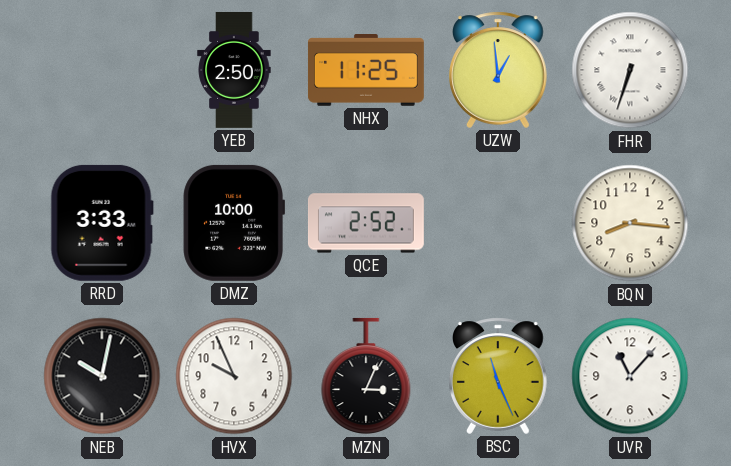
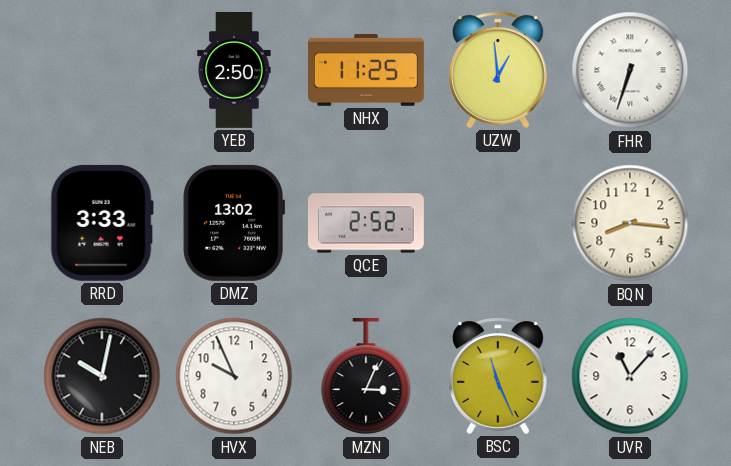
DMZ: 10:00 -> 13:02
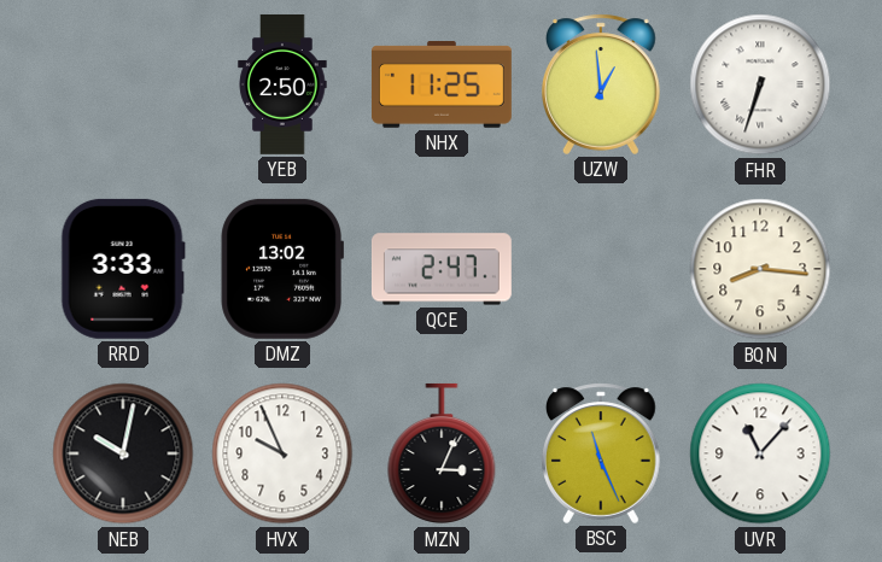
QCE: 2:52 -> 2:47
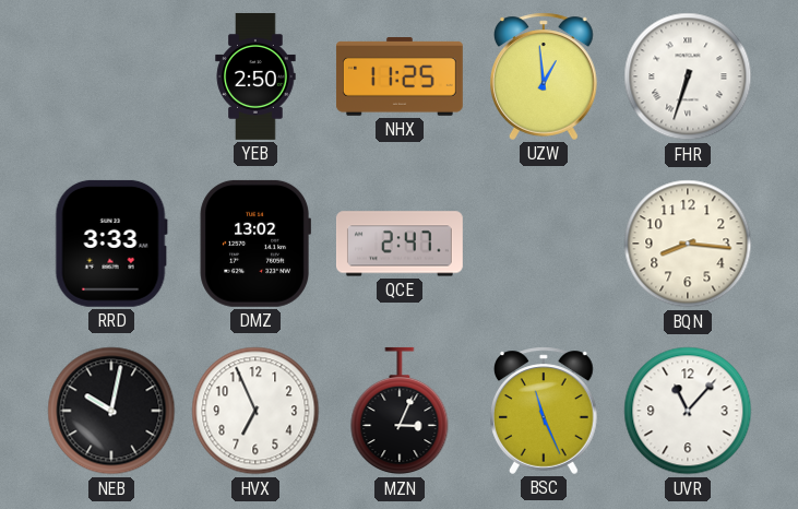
HVX: 9:56 -> 6:56
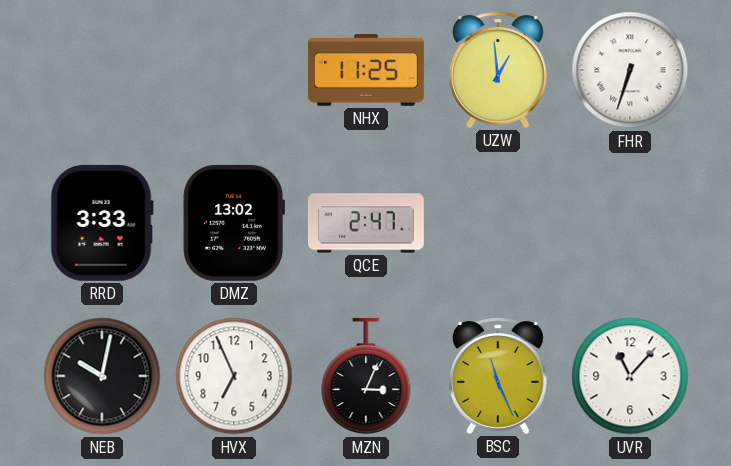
YEB: 2:50 -> none
BQN: 8:16 -> none
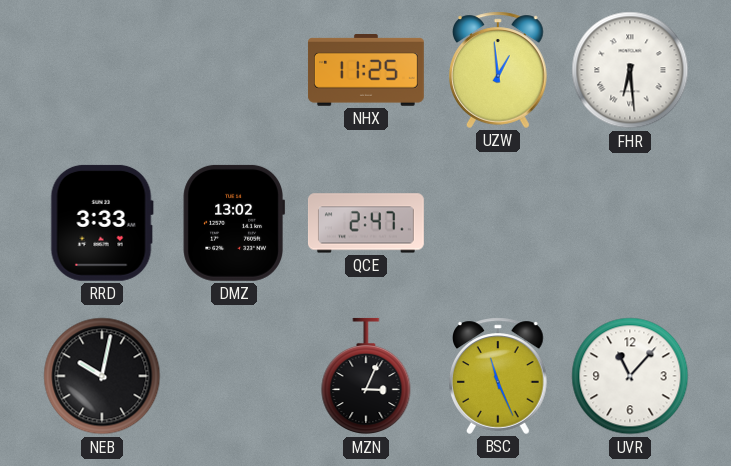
FHR: 6:33 -> 6:29
HVX: 6:56 -> none
